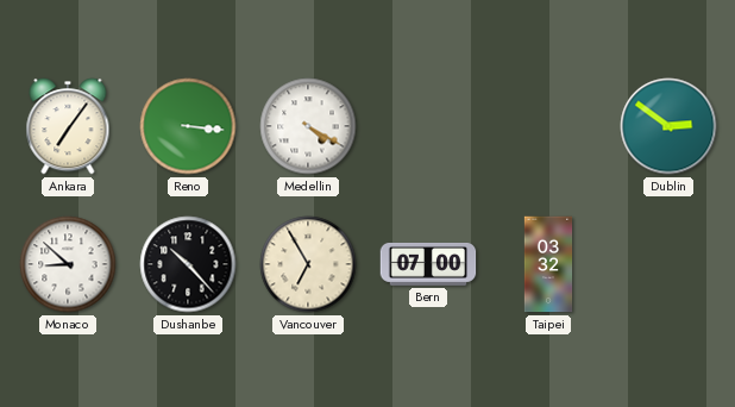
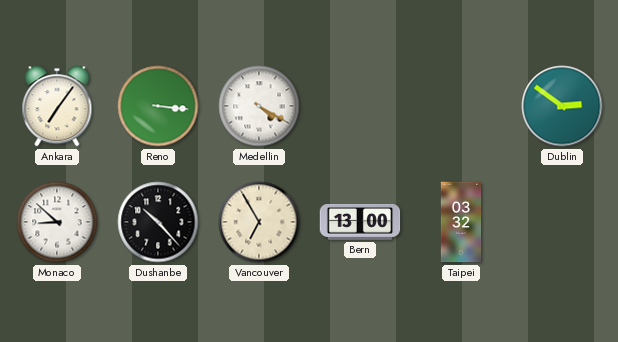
Bern: 07:00 -> 13:00
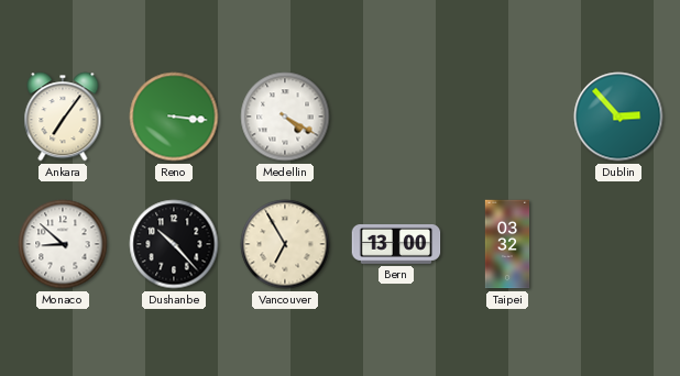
Dublin: 2:51 -> 2:53
